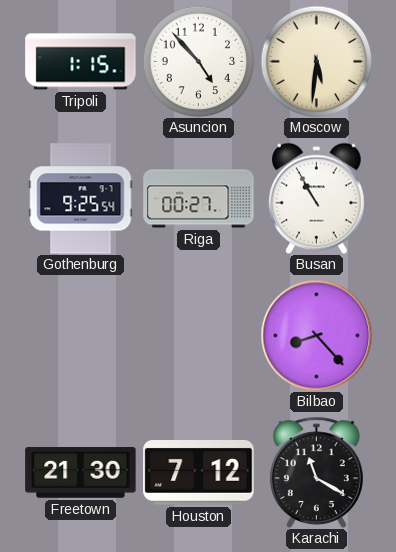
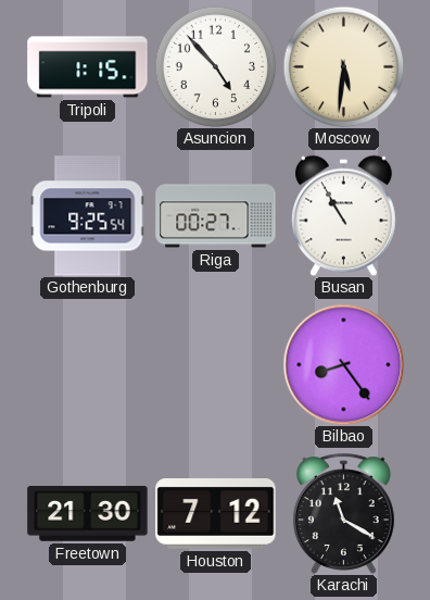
Bilbao: 8:23 -> 8:24
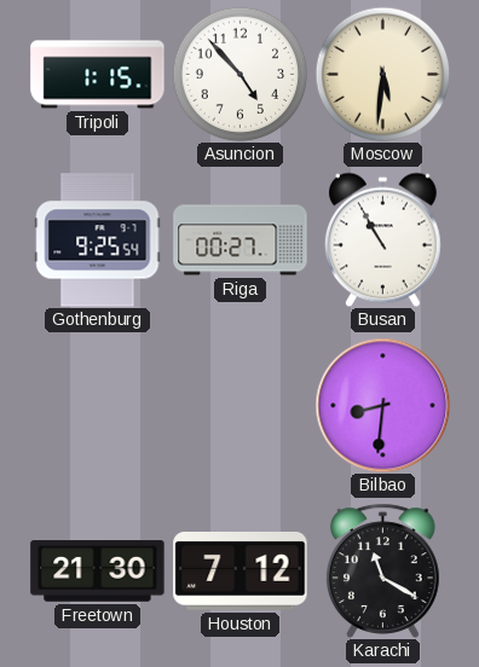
Bilbao: 8:24 -> 8:31
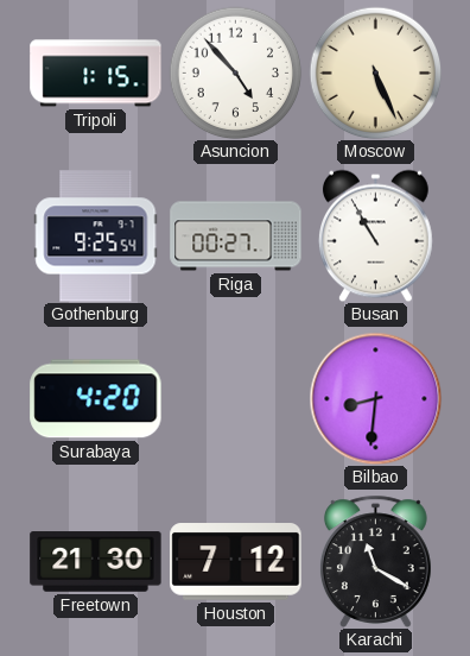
Moscow: 5:31 -> 5:26
Surabaya: none -> 4:20
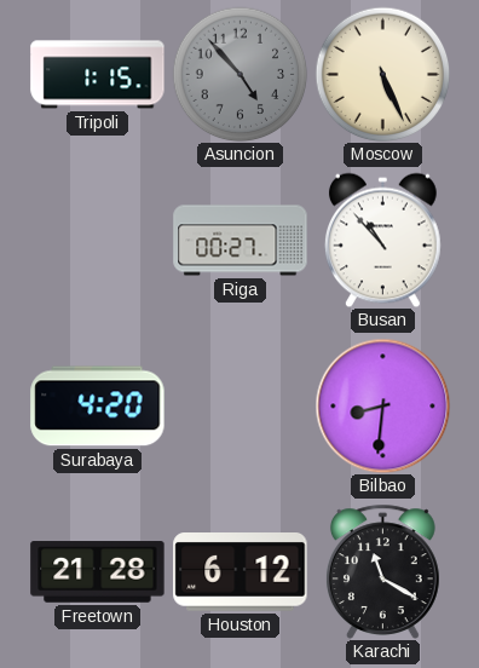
Asuncion dial: white -> grey
Gothenburg: 9:25 -> none
Busan: 10:55 -> 10:53
Freetown: 21:30 -> 21:28
Houston: 7:12 -> 6:12
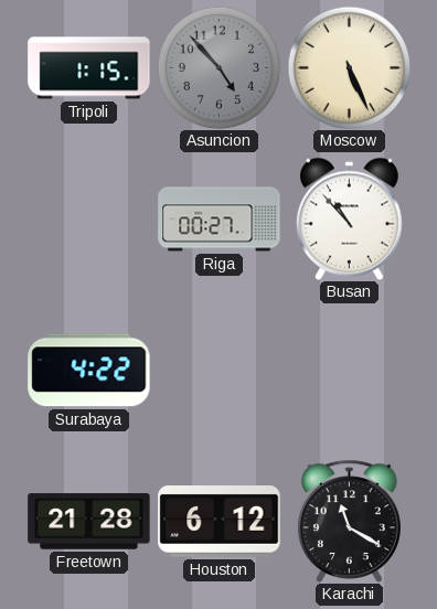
Surabaya: 4:20 -> 4:22
Bilbao: 8:31 -> none
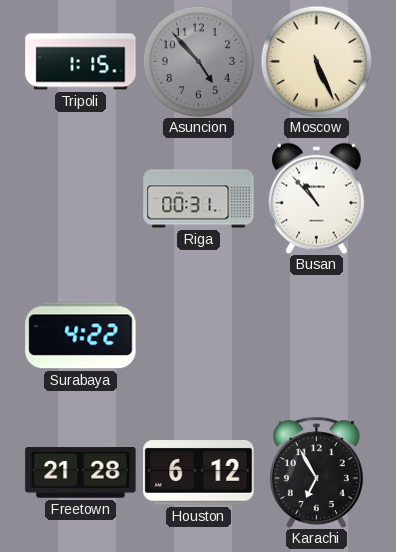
Riga: 00:27 -> 00:31
Karachi: 11:20 -> 6:55
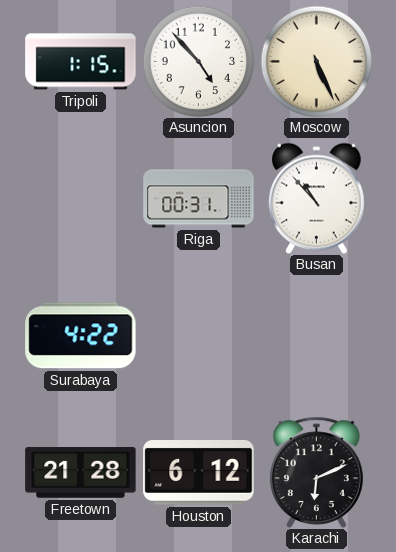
Asuncion dial: grey -> white
Karachi: 6:55 -> 6:11
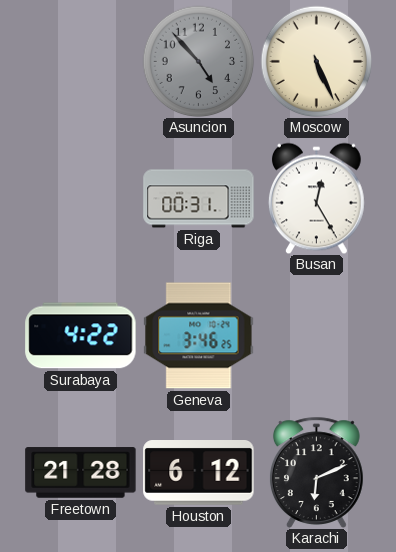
Tripoli: 1:15 -> none
Asuncion dial: white -> grey
Busan: 10:53 -> 12:25
Geneva: none -> 3:46
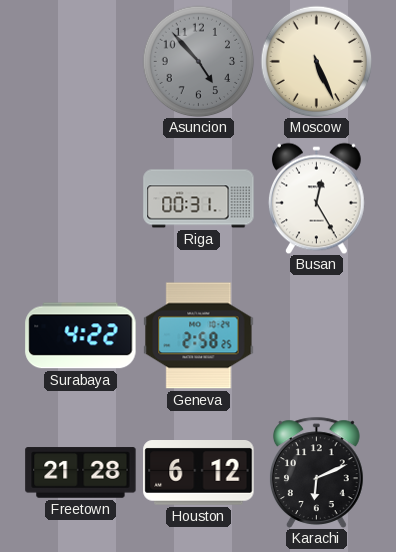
Geneva: 3:46 -> 2:58
